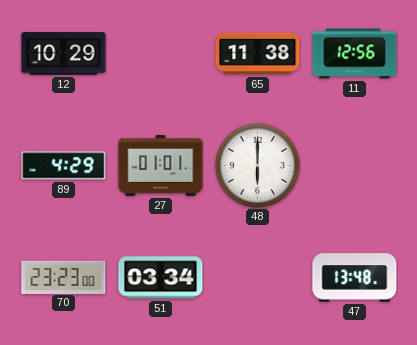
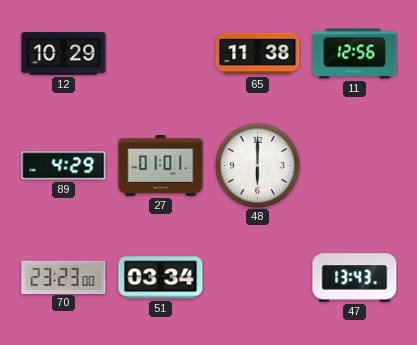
47: 13:48 -> 13:43
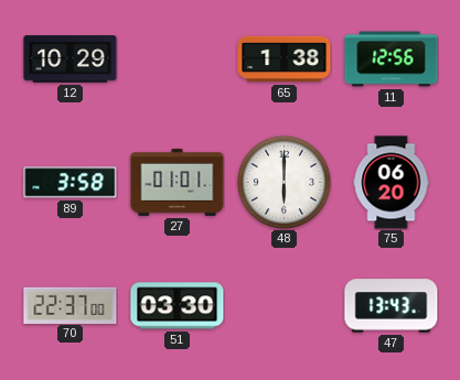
65: 11:38 -> 1:38
89: 4:29 -> 3:58
75: none -> 06:20
70: 23:23 -> 22:37
51: 03:34 -> 03:30
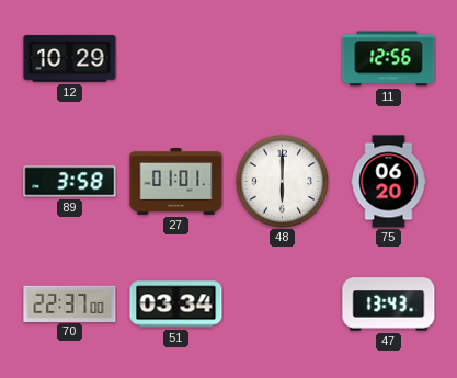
65: 1:38 -> none
51: 03:30 -> 03:34
